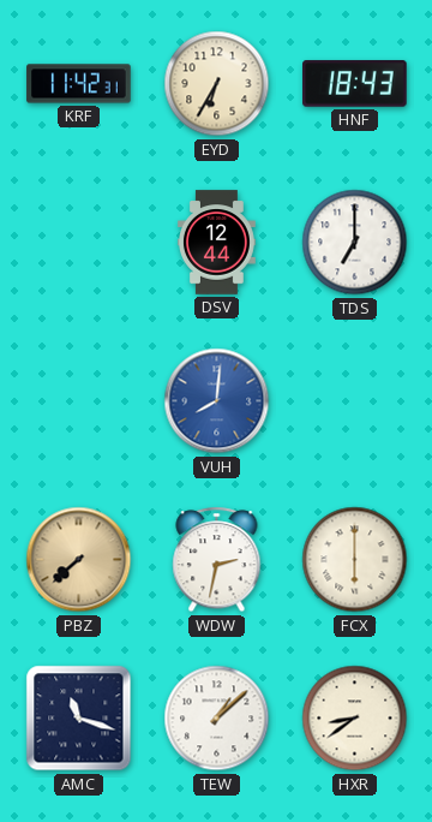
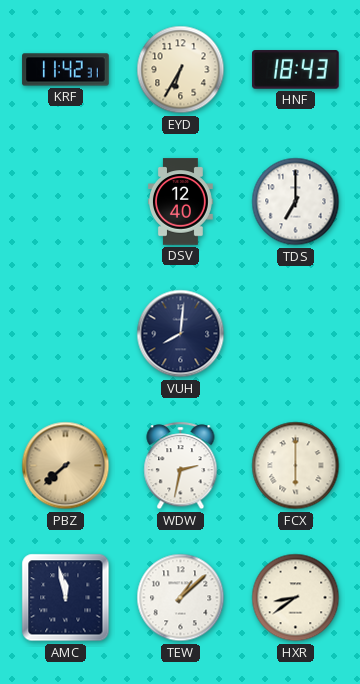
DSV: 12:44 -> 12:40
VUH dial: blue -> navy
AMC: 11:18 -> 11:58
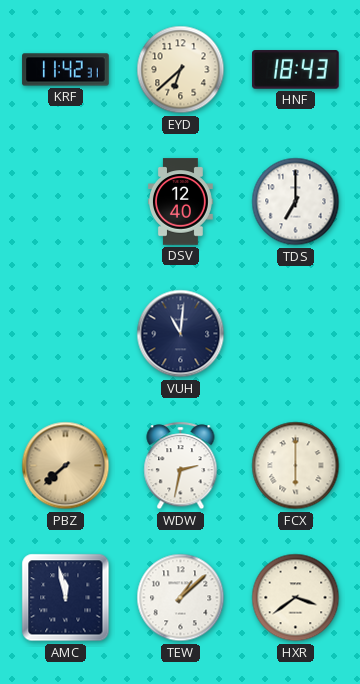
EYD: 6:35 -> 6:38
VUH: 8:01 -> 11:01
HXR: 8:39 -> 3:39
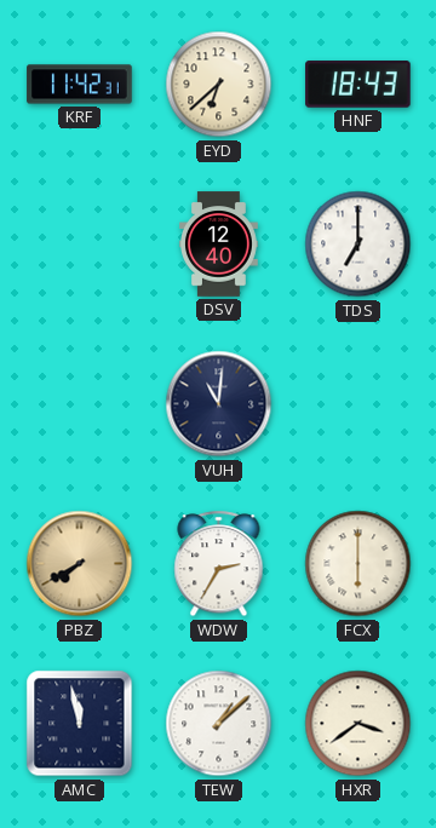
PBZ: 7:38 -> 7:40
WDW: 2:32 -> 2:35
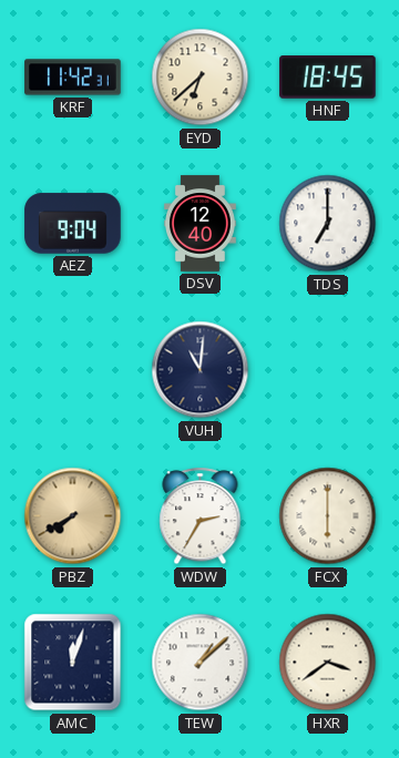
HNF: 18:43 -> 18:45
AEZ: none -> 9:04
AMC: 11:58 -> 12:03
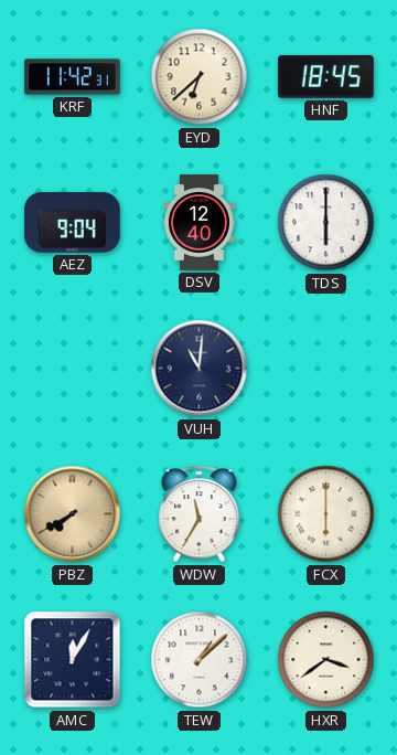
TDS: 7:00 -> 6:00
WDW: 2:35 -> 11:35
AMC: 12:03 -> 12:05
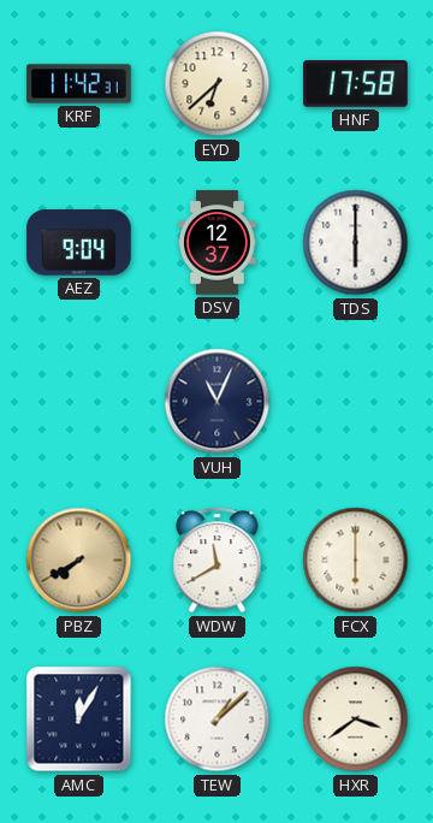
HNF: 18:45 -> 17:58
DSV: 12:40 -> 12:37
VUH: 11:01 -> 11:04
WDW: 11:35 -> 11:40
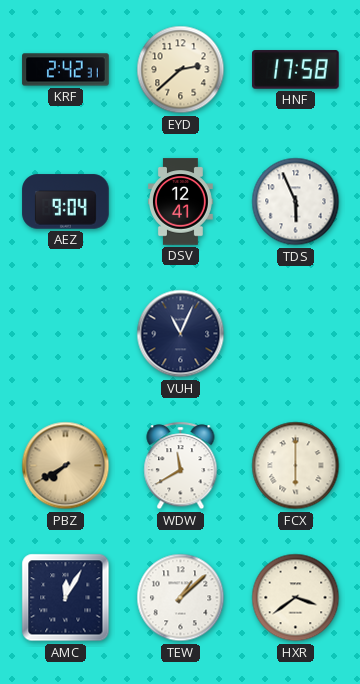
KRF: 11:42 -> 2:42
EYD: 6:38 -> 2:38
DSV: 12:37 -> 12:41
TDS: 6:00 -> 5:56
